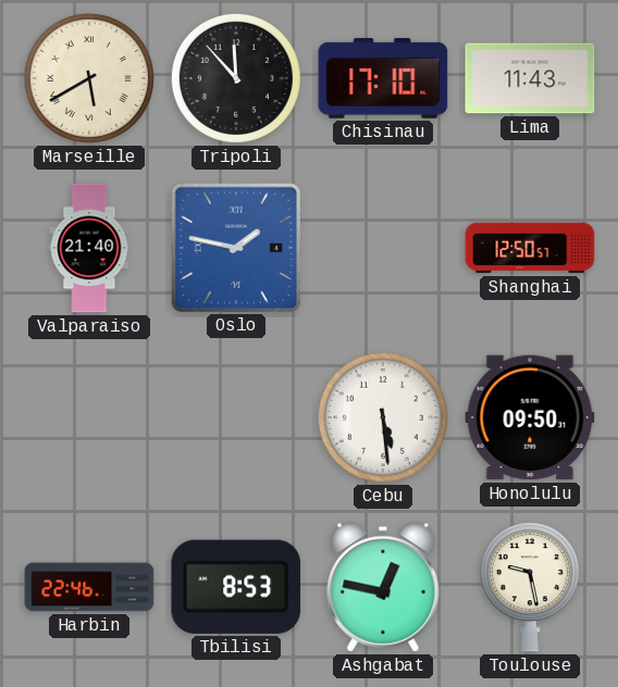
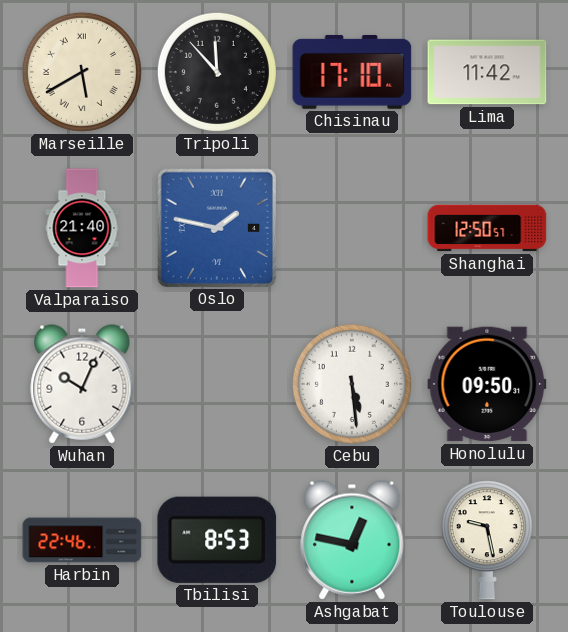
Lima: 11:43 -> 11:42
Wuhan: none -> 10:04
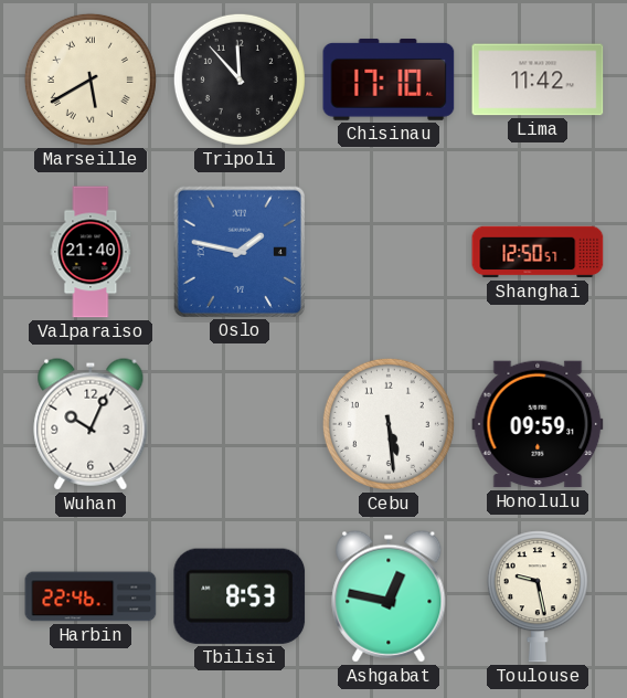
Honolulu: 09:50 -> 09:59
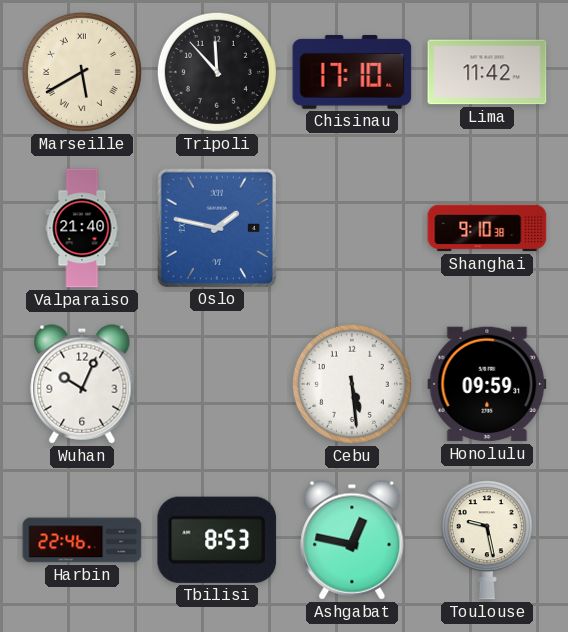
Shanghai: 12:50 -> 9:10
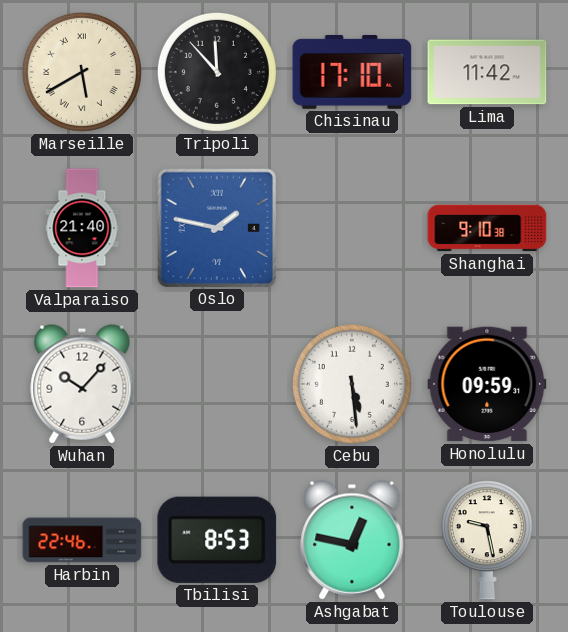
Wuhan: 10:04 -> 10:07
